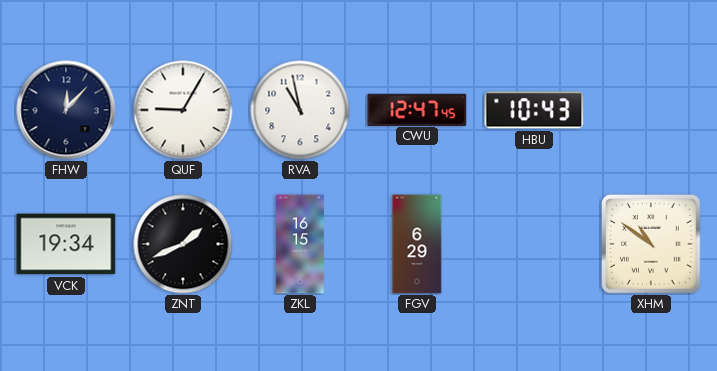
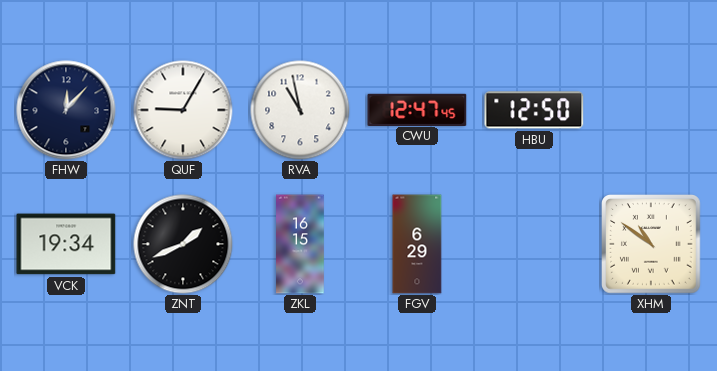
HBU: 10:43 -> 12:50
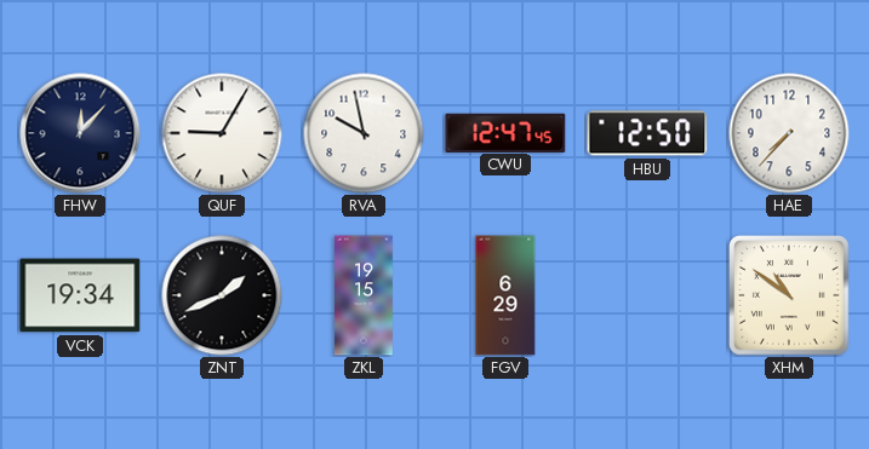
RVA: 10:58 -> 9:58
HAE: none -> 7:37
ZKL: 16:15 -> 19:15
